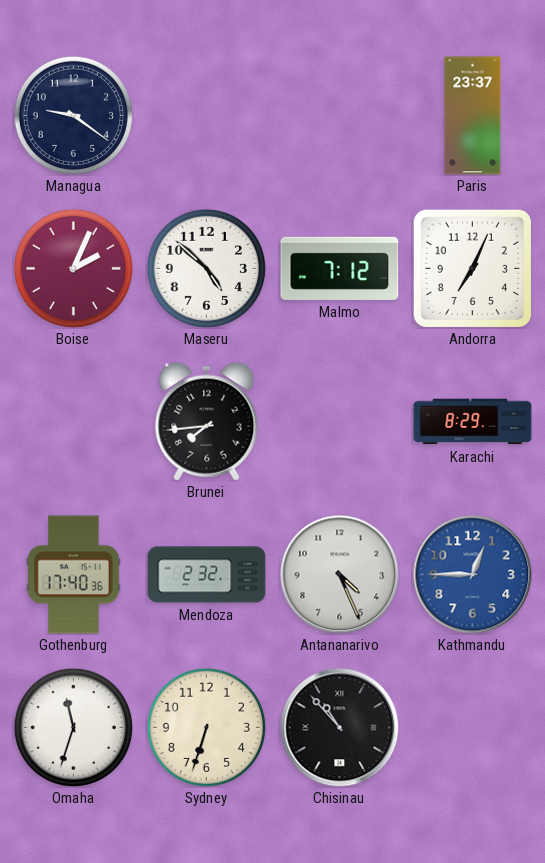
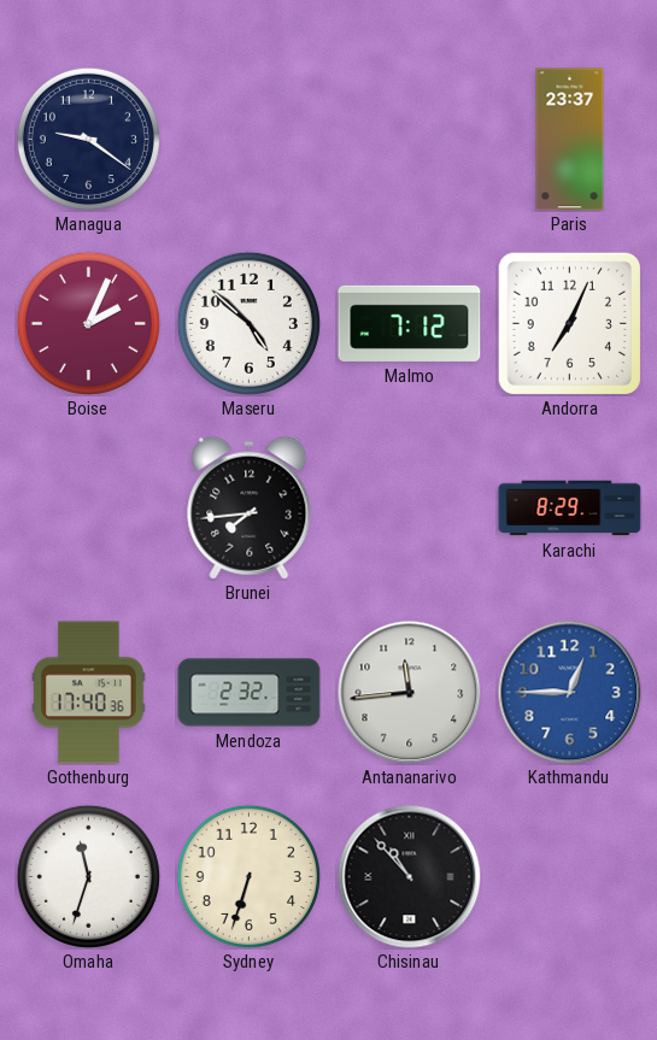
Antananarivo: 4:26 -> 11:44
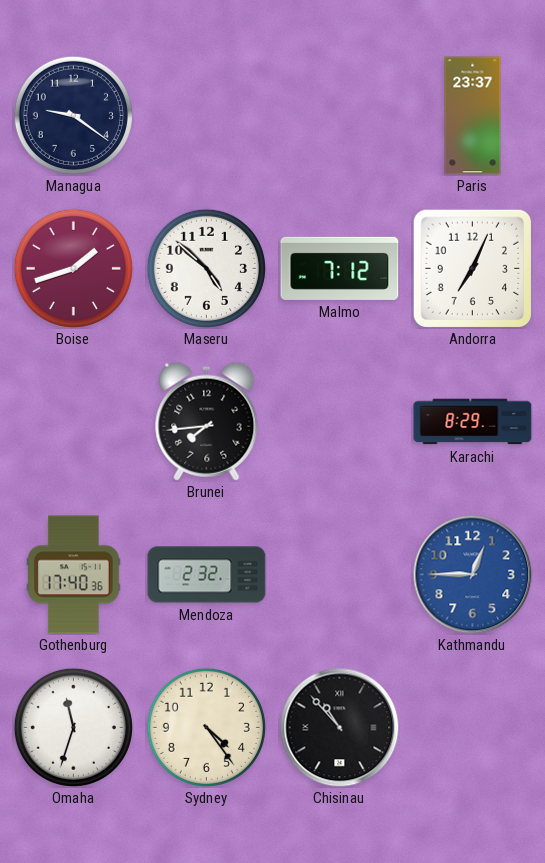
Boise: 2:04 -> 1:42
Antananarivo: 11:44 -> none
Sydney: 6:33 -> 4:24
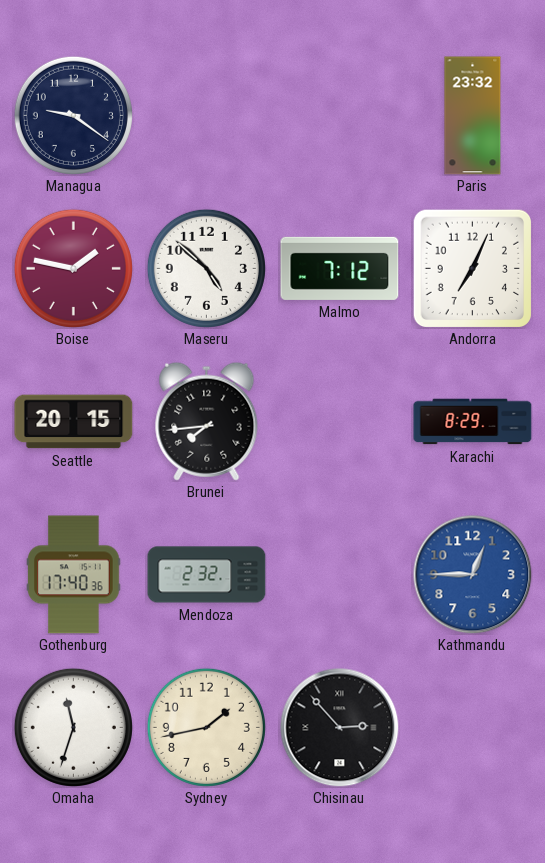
Paris: 23:37 -> 23:32
Boise: 1:42 -> 1:47
Seattle: none -> 20:15
Sydney: 4:24 -> 1:43
Chisinau: 10:53 -> 2:53
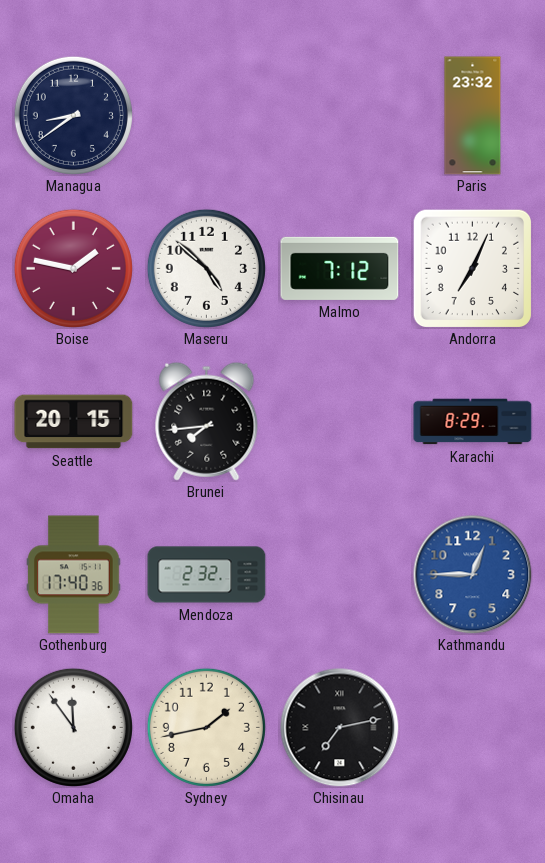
Managua: 9:21 -> 8:39
Omaha: 11:33 -> 11:54
Chisinau: 2:53 -> 7:13
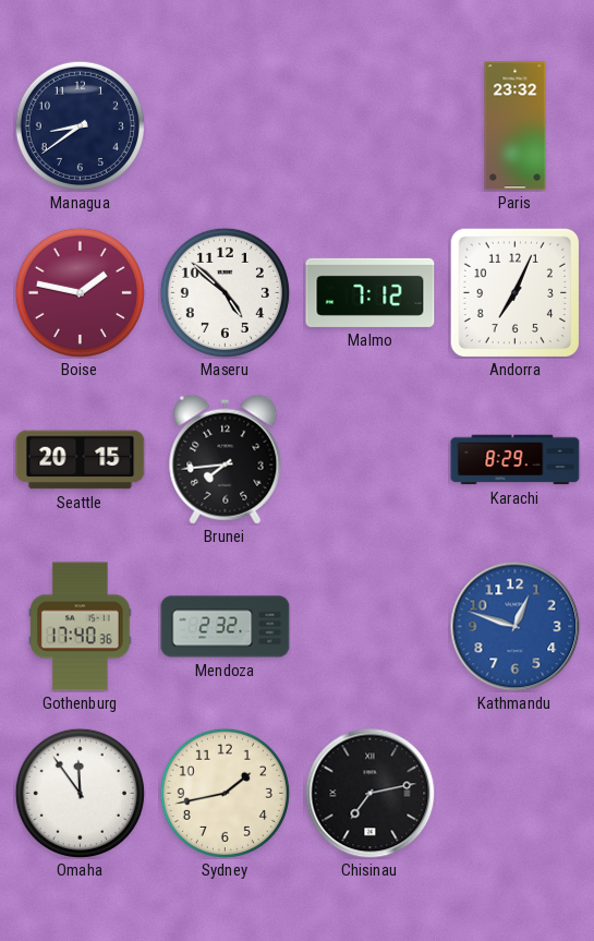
Kathmandu: 12:45 -> 12:48
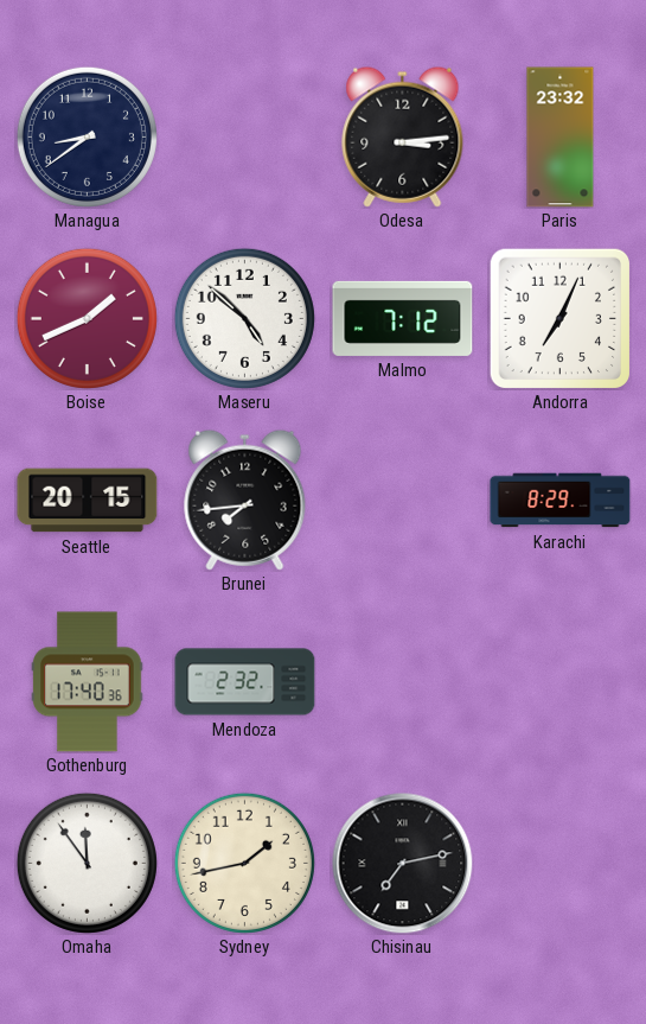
Odesa: none -> 3:14
Boise: 1:47 -> 1:41
Kathmandu: 12:48 -> none
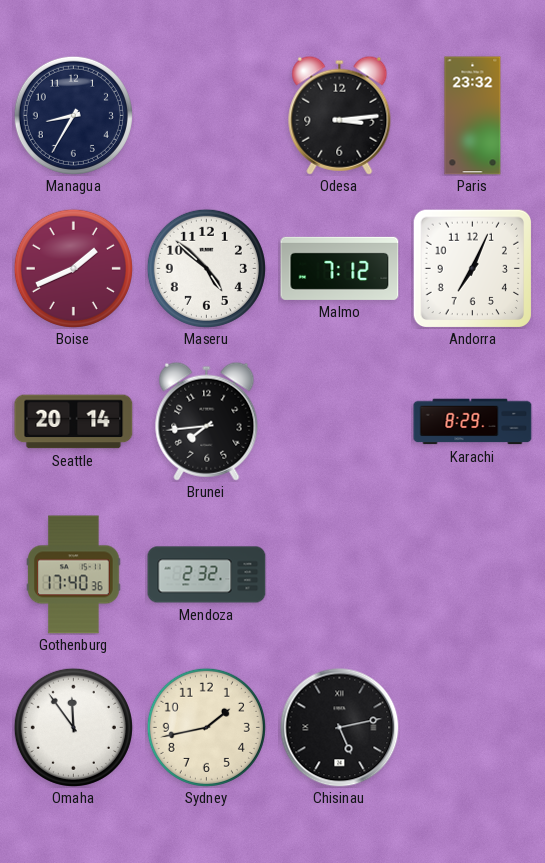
Managua: 8:39 -> 8:35
Seattle: 20:15 -> 20:14
Chisinau: 7:13 -> 5:13
